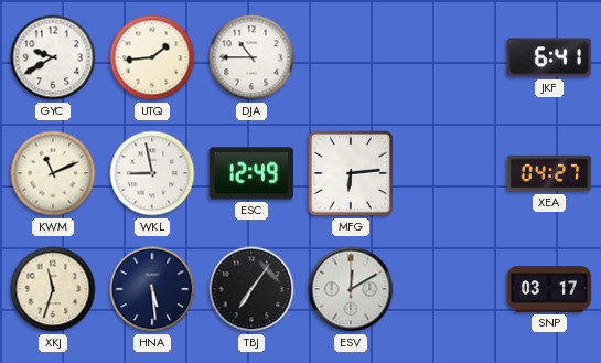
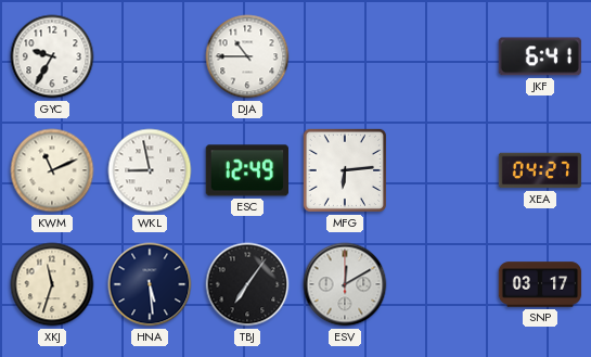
GYC: 9:40 -> 9:35
UTQ: 1:44 -> none
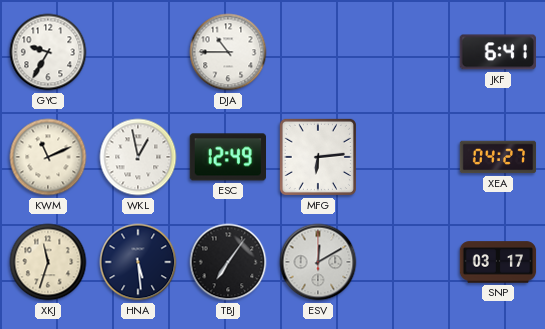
WKL: 8:58 -> 12:58
